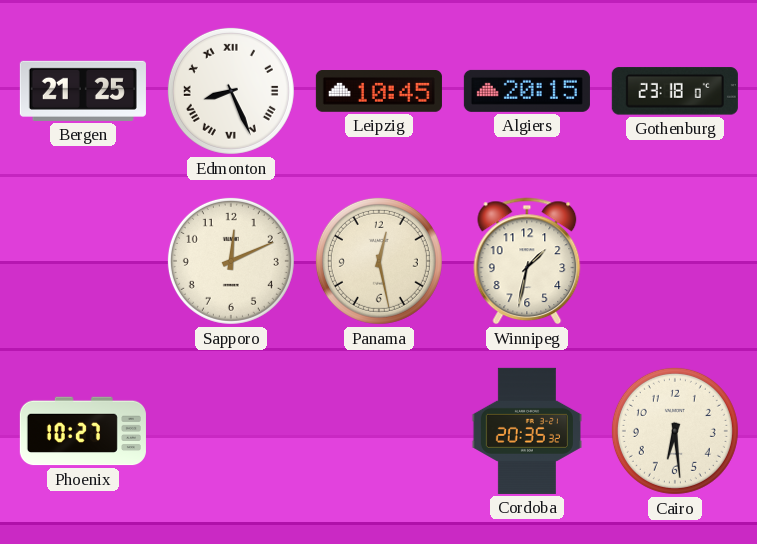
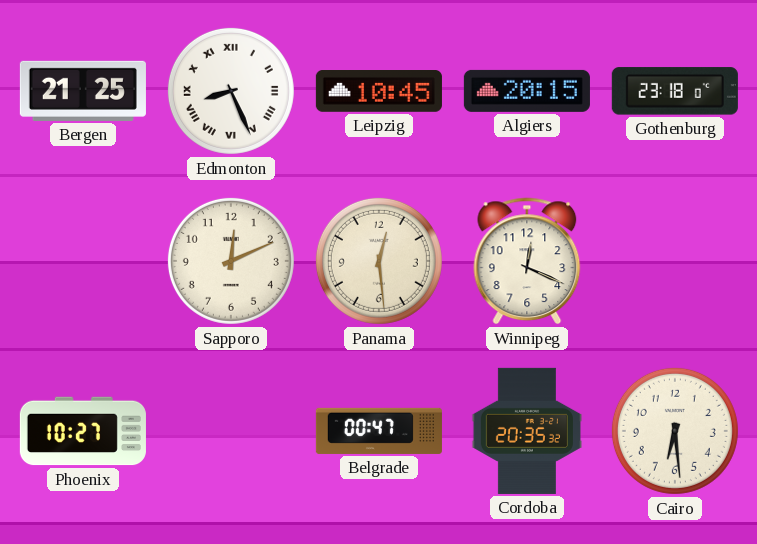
Panama: 12:28 -> 12:29
Winnipeg: 1:32 -> 12:19
Belgrade: none -> 00:47
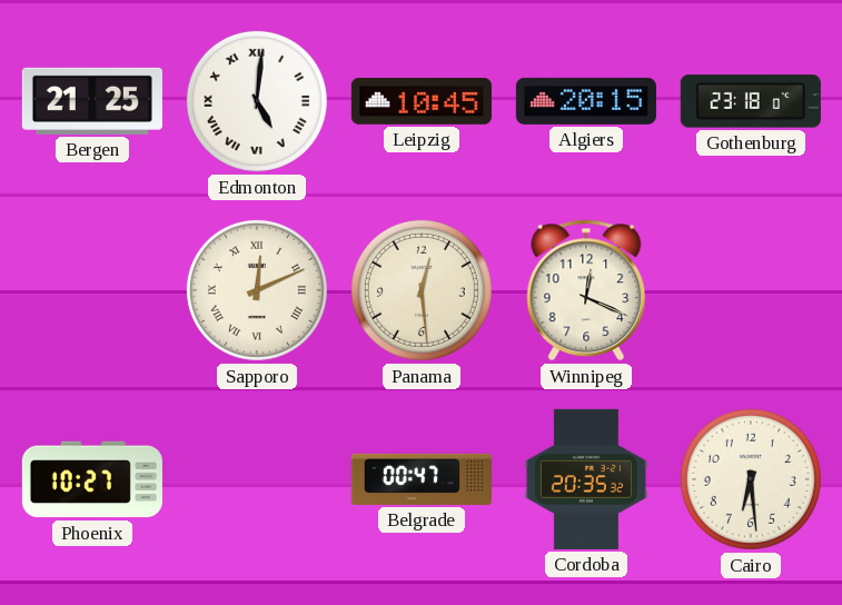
Edmonton: 8:26 -> 5:01
Sapporo numerals: Arabic -> Roman
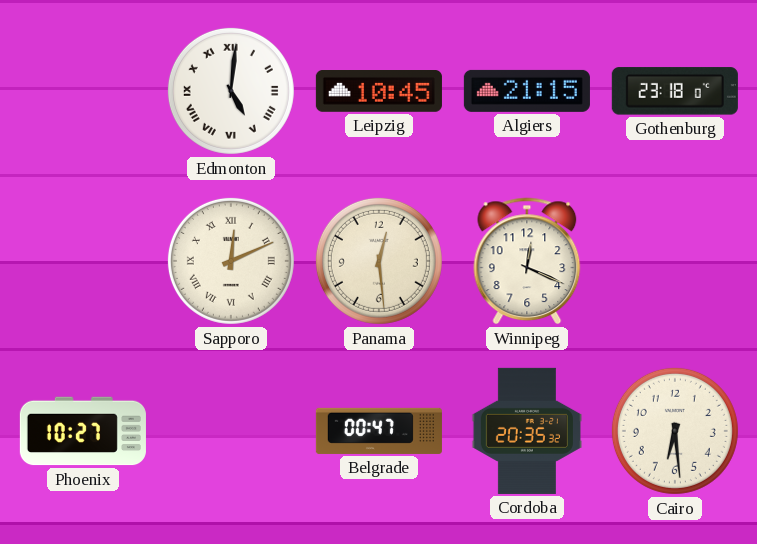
Bergen: 21:25 -> none
Algiers: 20:15 -> 21:15
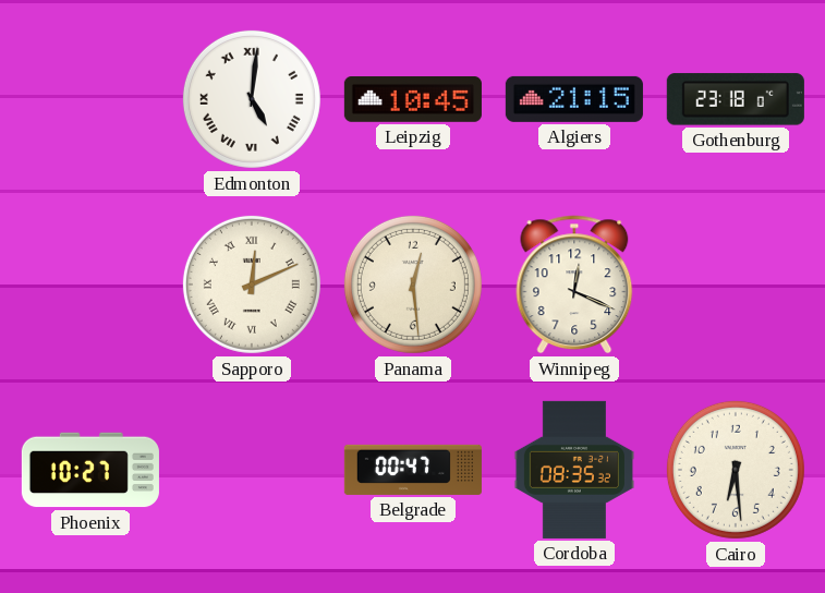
Cordoba: 20:35 -> 08:35
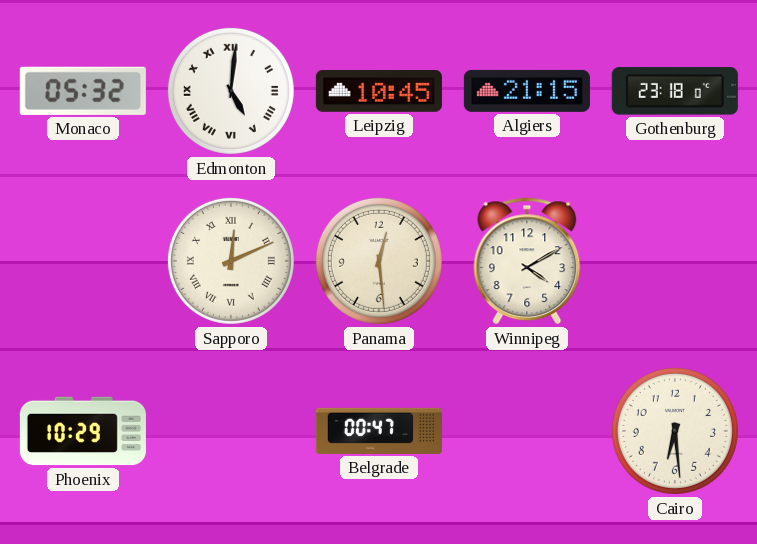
Monaco: none -> 05:32
Winnipeg: 12:19 -> 4:10
Phoenix: 10:27 -> 10:29
Cordoba: 08:35 -> none
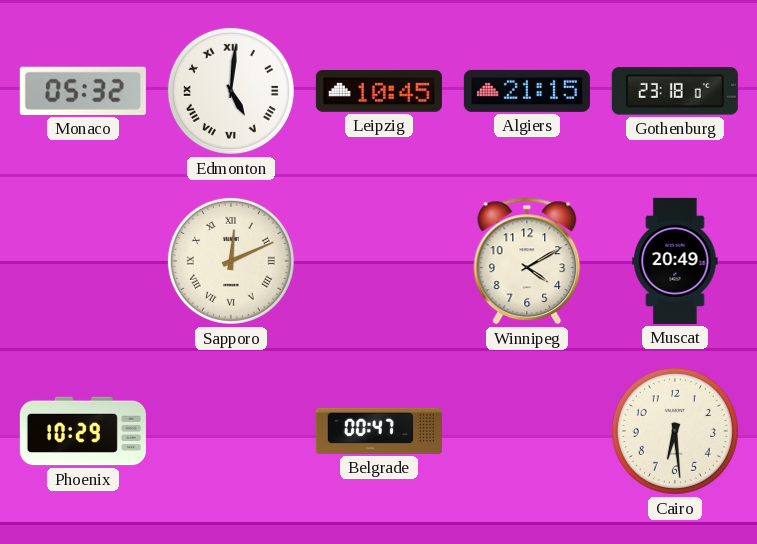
Panama: 12:29 -> none
Muscat: none -> 20:49
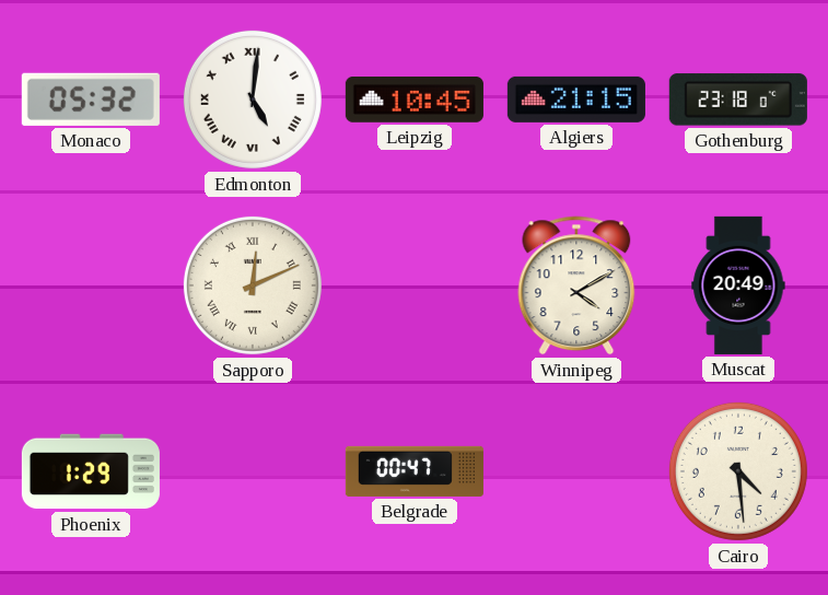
Phoenix: 10:29 -> 1:29
Cairo: 6:29 -> 4:29
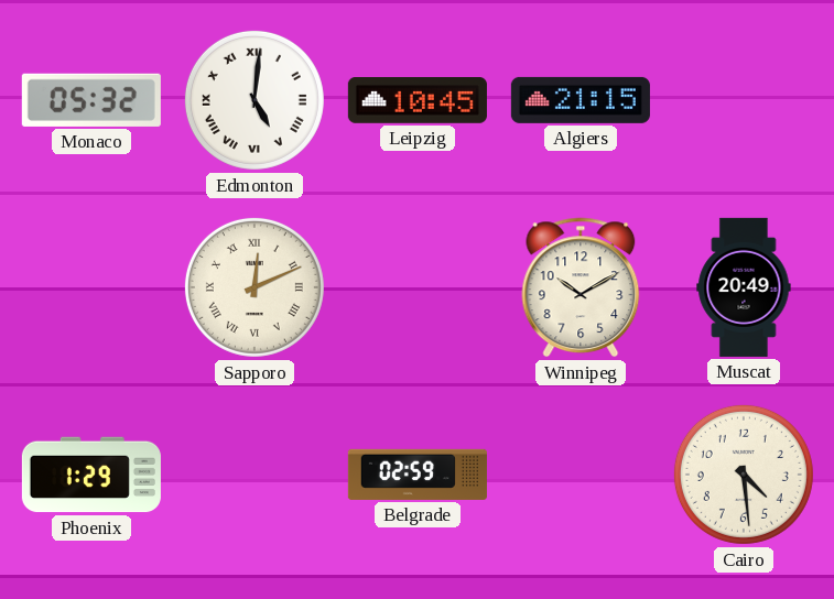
Gothenburg: 23:18 -> none
Winnipeg: 4:10 -> 10:10
Belgrade: 00:47 -> 02:59
